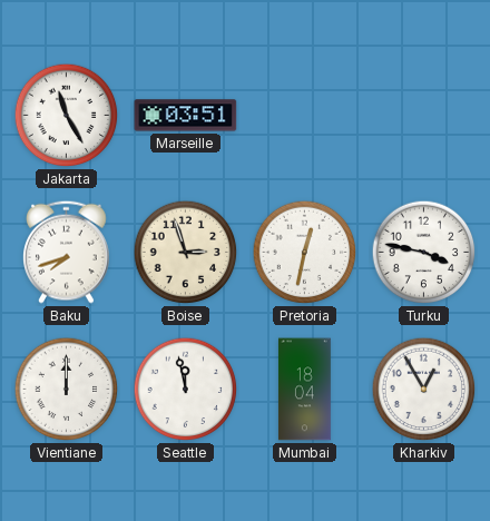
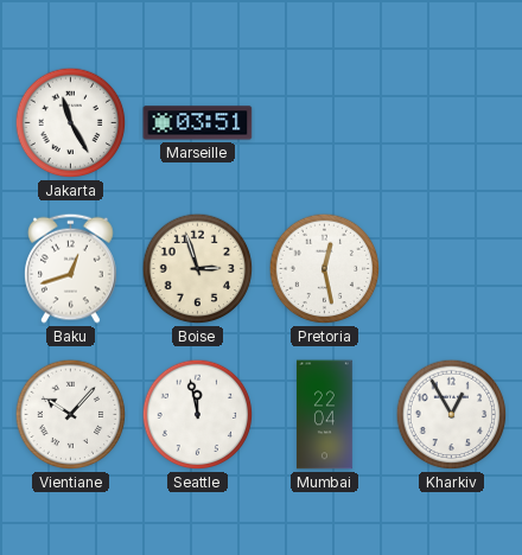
Baku: 7:42 -> 12:42
Pretoria: 12:32 -> 12:28
Turku: 3:47 -> none
Vientiane: 12:00 -> 10:07
Mumbai: 18:04 -> 22:04
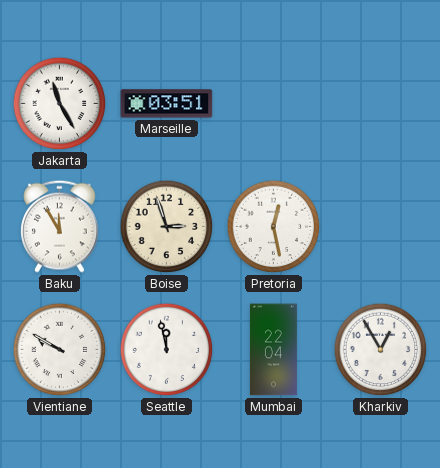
Baku: 12:42 -> 11:55
Vientiane: 10:07 -> 9:50
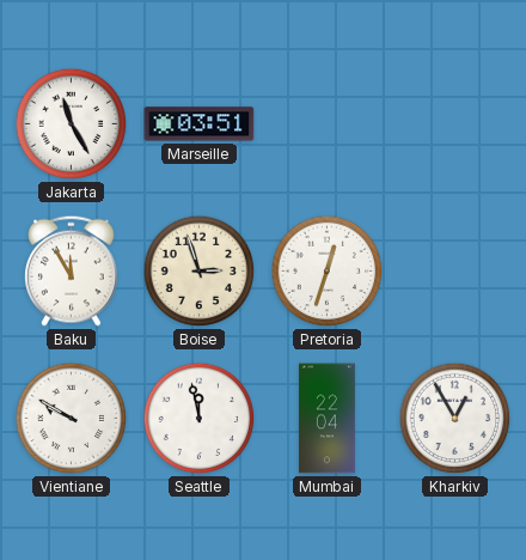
Pretoria: 12:28 -> 12:33
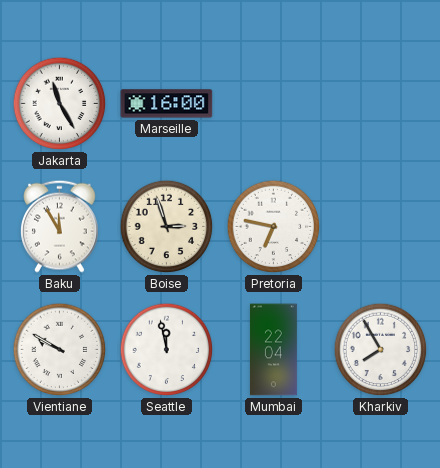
Marseille: 03:51 -> 16:00
Pretoria: 12:33 -> 6:47
Kharkiv: 12:55 -> 7:55
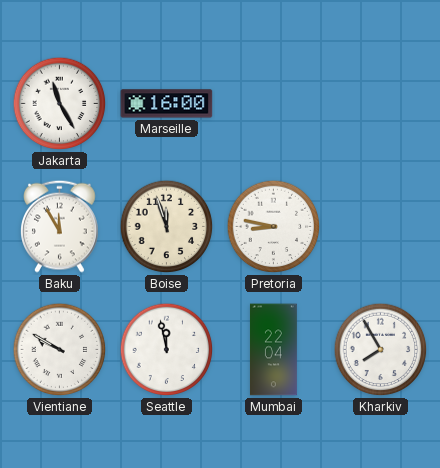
Boise: 2:57 -> 11:57
Pretoria: 6:47 -> 8:47
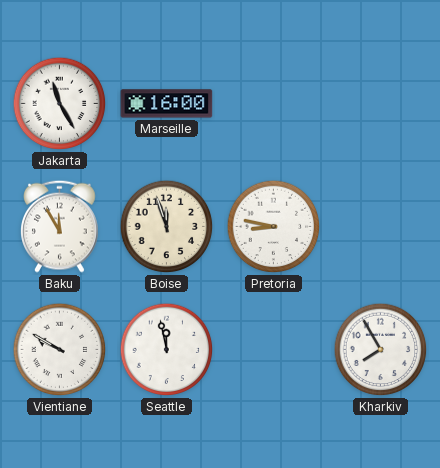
Mumbai: 22:04 -> none
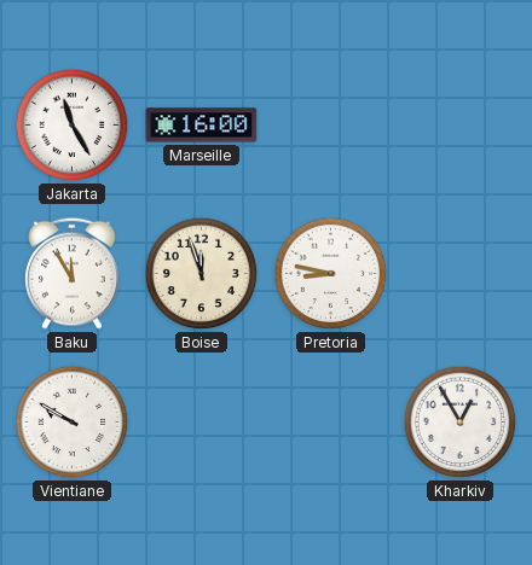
Seattle: 11:58 -> none
Kharkiv: 7:55 -> 12:55
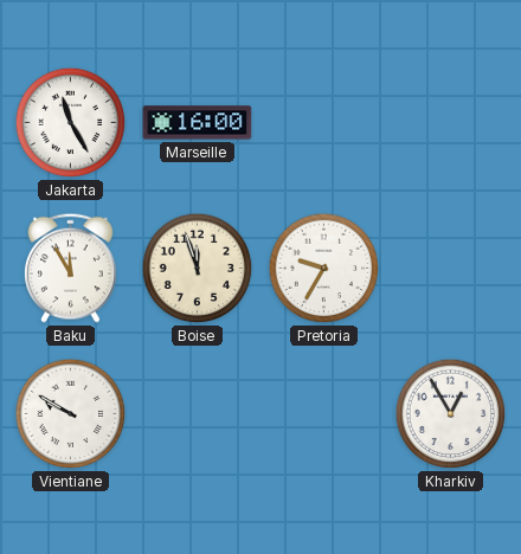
Pretoria: 8:47 -> 9:35
